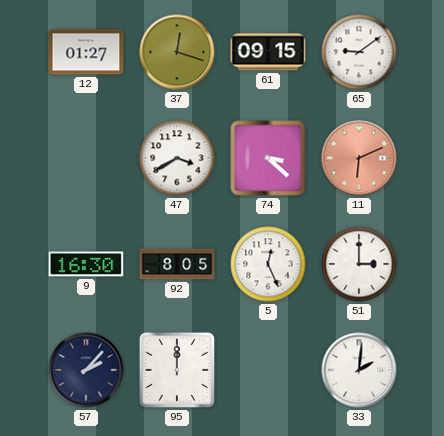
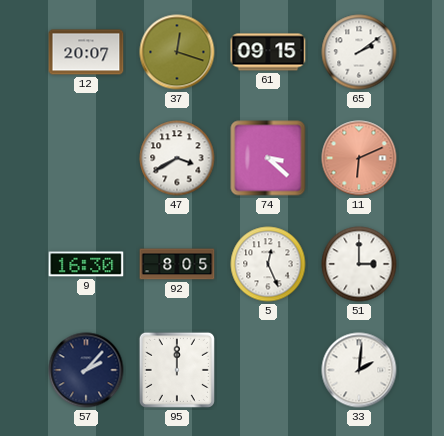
12: 01:27 -> 20:07
65: 9:09 -> 2:09
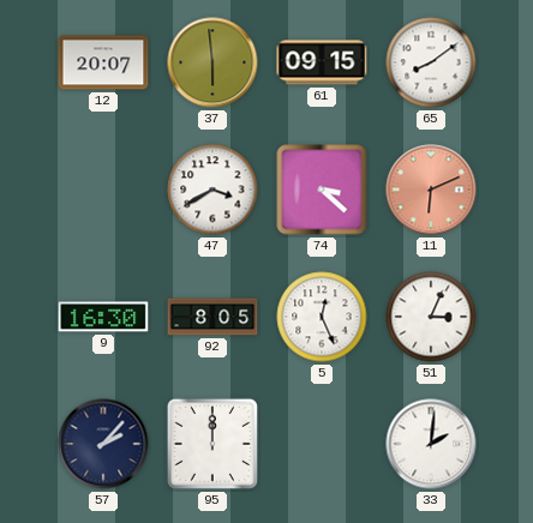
37: 12:18 -> 5:59
65: 2:09 -> 8:09
51: 3:00 -> 3:04
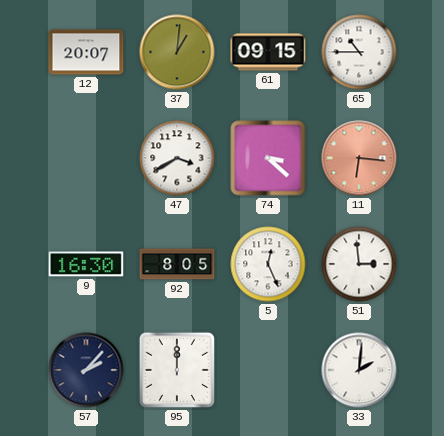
37: 5:59 -> 1:01
65: 8:09 -> 10:45
11: 6:11 -> 6:16
51: 3:04 -> 2:59
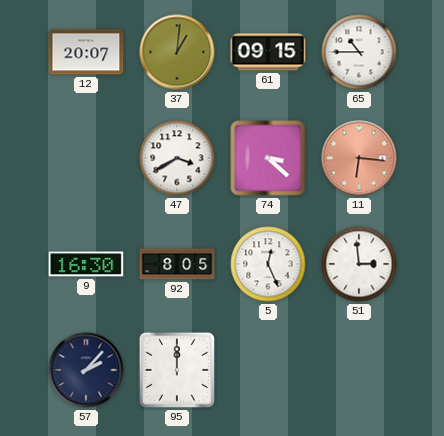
33: 2:01 -> none
